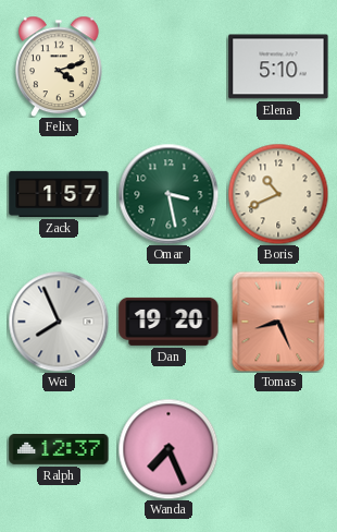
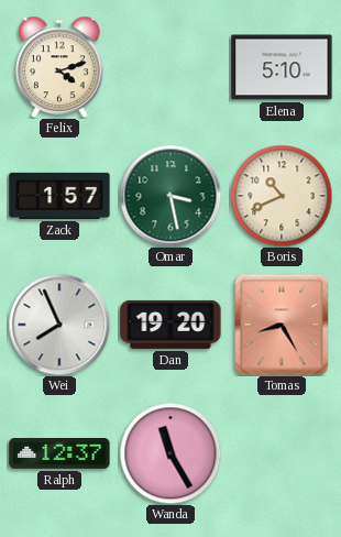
Tomas: 8:26 -> 8:25
Wanda: 7:26 -> 11:25
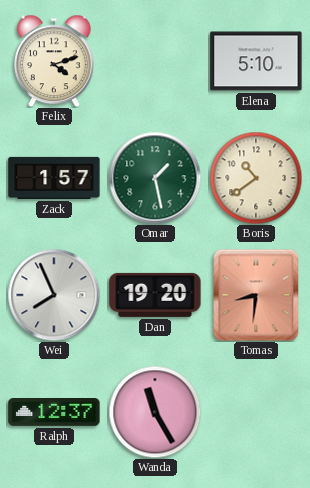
Omar: 3:28 -> 1:28
Boris: 10:41 -> 10:39
Tomas: 8:25 -> 8:31
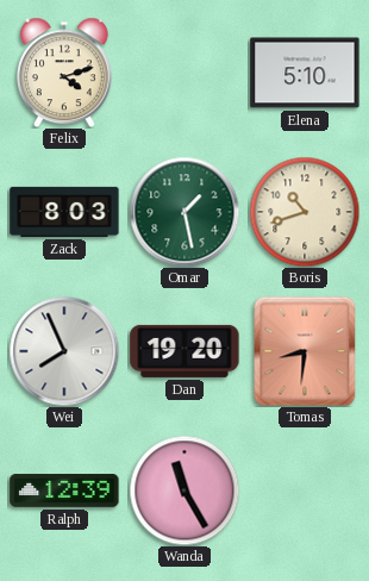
Zack: 1:57 -> 8:03
Boris: 10:39 -> 10:42
Ralph: 12:37 -> 12:39
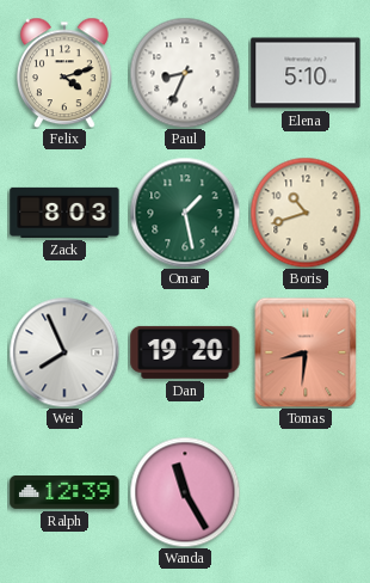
Paul: none -> 8:34
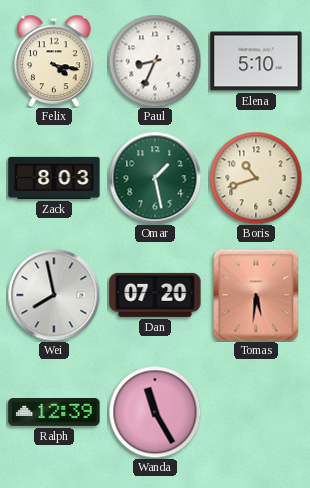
Felix: 4:12 -> 4:17
Wei: 7:56 -> 7:58
Dan: 19:20 -> 07:20
Tomas: 8:31 -> 5:31
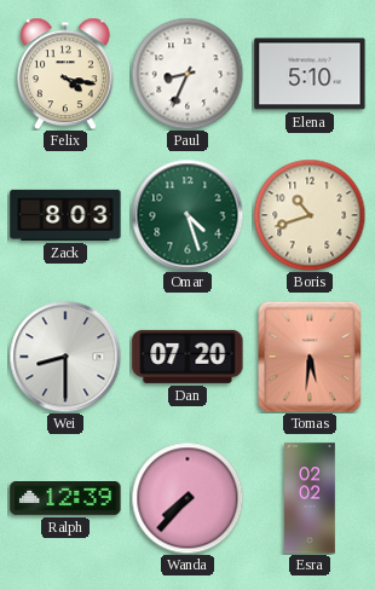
Omar: 1:28 -> 4:27
Wei: 7:58 -> 8:30
Wanda: 11:25 -> 7:37
Esra: none -> 02:02
